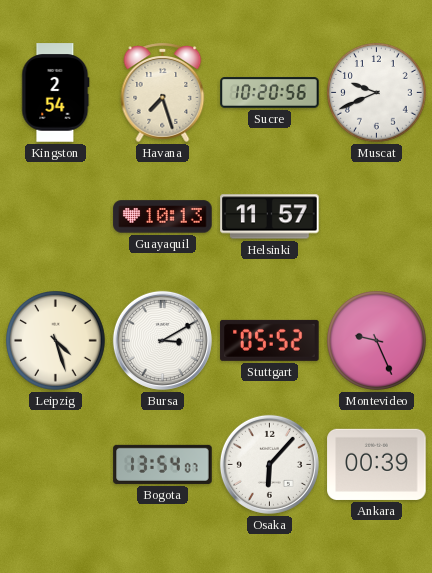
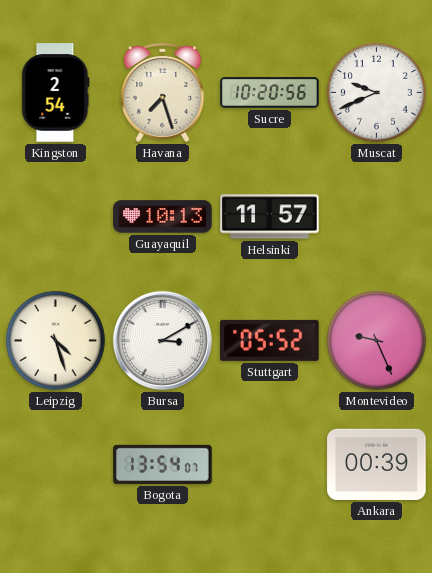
Osaka: 6:07 -> none
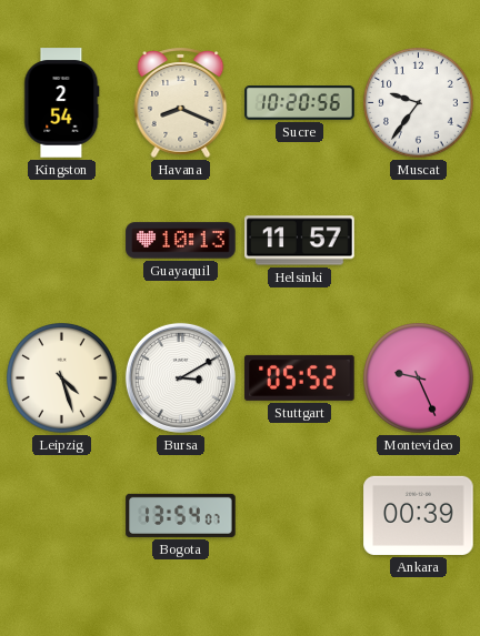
Havana: 7:27 -> 8:19
Muscat: 9:41 -> 9:36
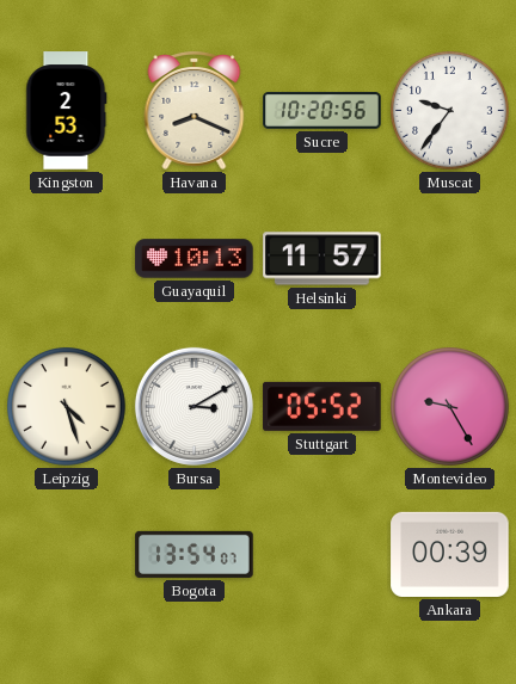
Kingston: 2:54 -> 2:53
Montevideo: 9:26 -> 9:25
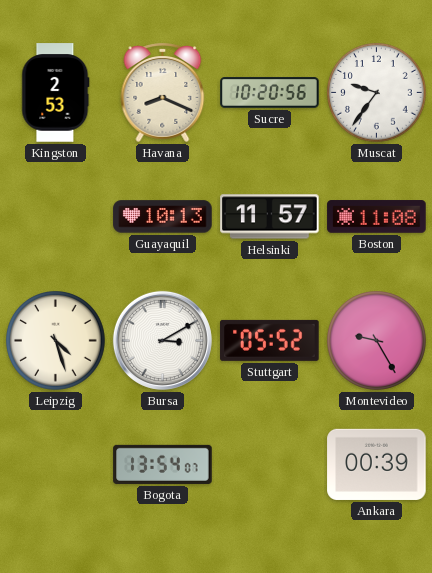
Boston: none -> 11:08
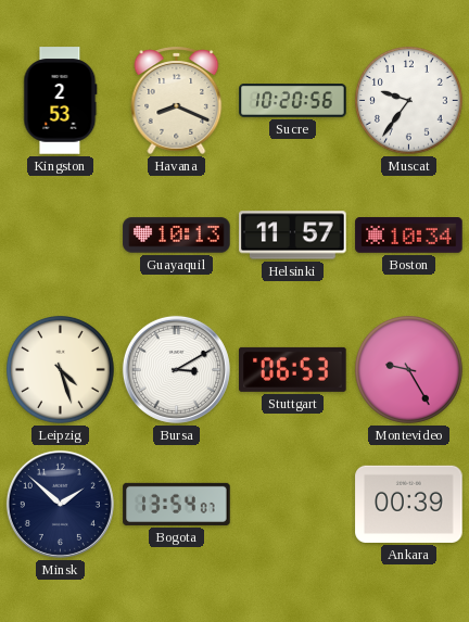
Boston: 11:08 -> 10:34
Stuttgart: 05:52 -> 06:53
Minsk: none -> 1:52
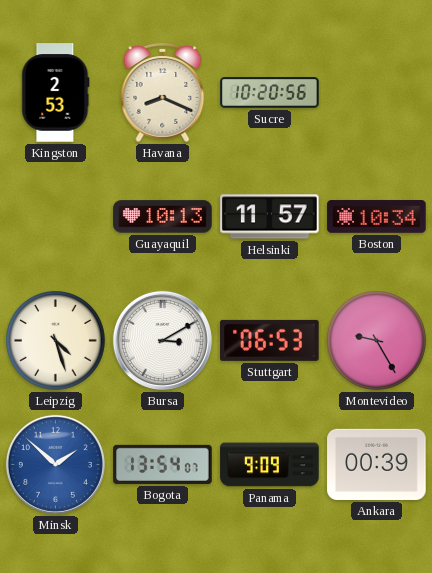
Muscat: 9:36 -> none
Minsk dial: navy -> blue
Panama: none -> 9:09
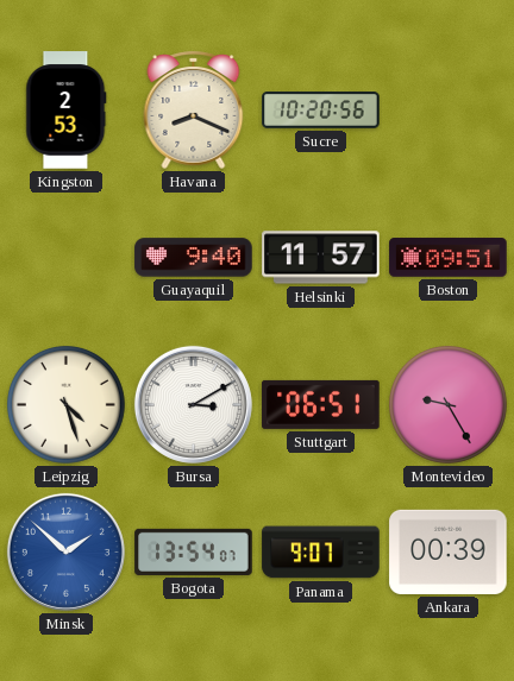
Guayaquil: 10:13 -> 9:40
Boston: 10:34 -> 09:51
Stuttgart: 06:53 -> 06:51
Panama: 9:09 -> 9:07
